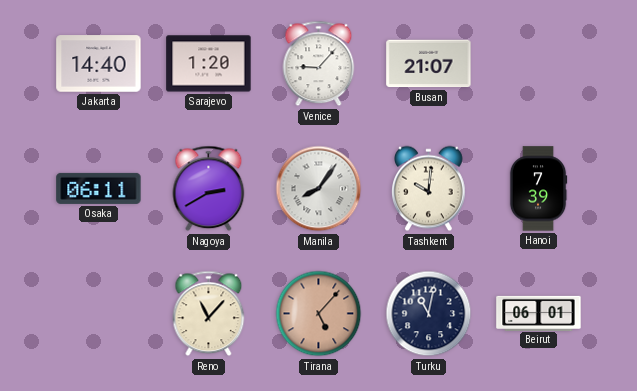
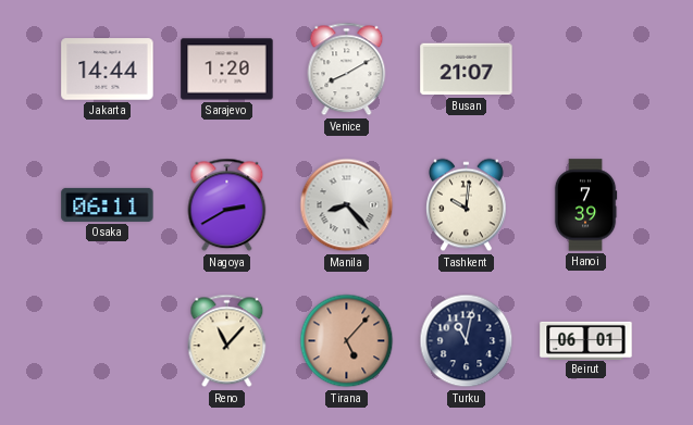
Jakarta: 14:40 -> 14:44
Venice: 9:07 -> 8:10
Manila: 8:06 -> 8:23
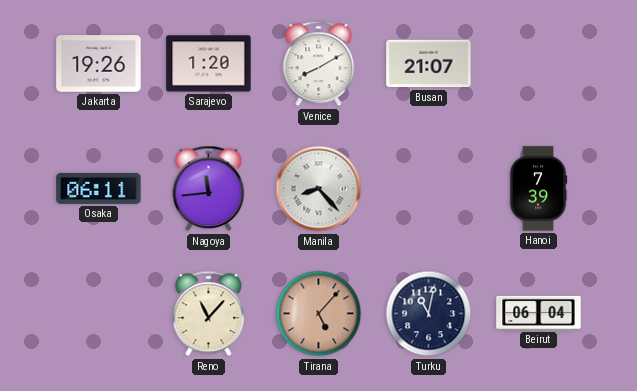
Jakarta: 14:44 -> 19:26
Nagoya: 2:40 -> 11:44
Tashkent: 10:01 -> none
Beirut: 06:01 -> 06:04
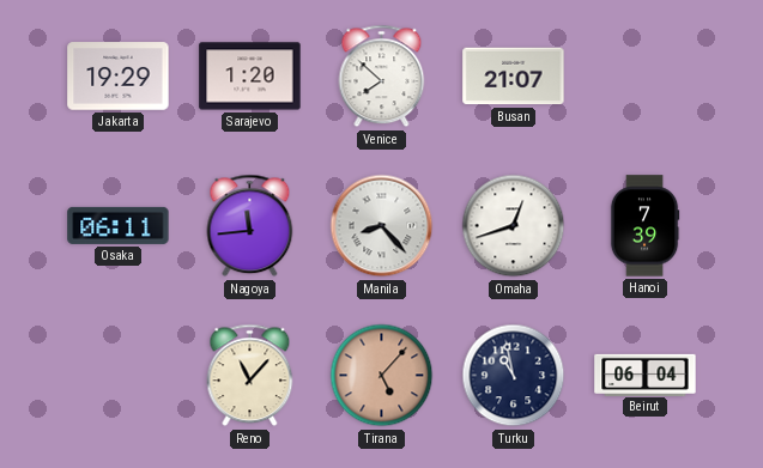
Jakarta: 19:26 -> 19:29
Venice: 8:10 -> 7:52
Omaha: none -> 12:42
Turku: 11:02 -> 10:58
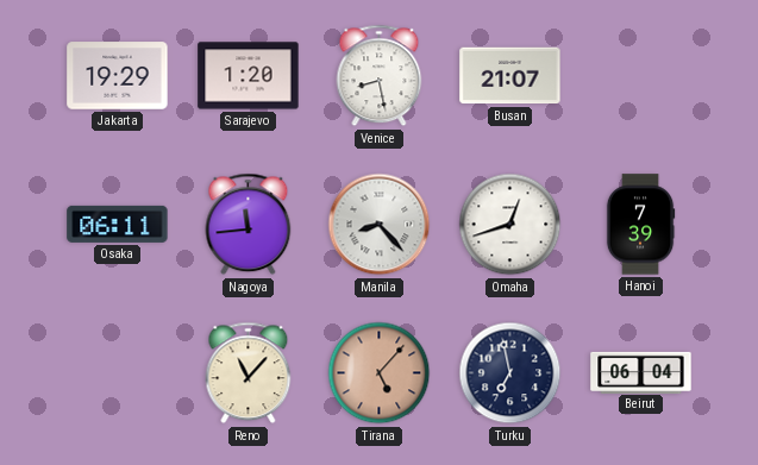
Venice: 7:52 -> 8:28
Turku: 10:58 -> 6:58
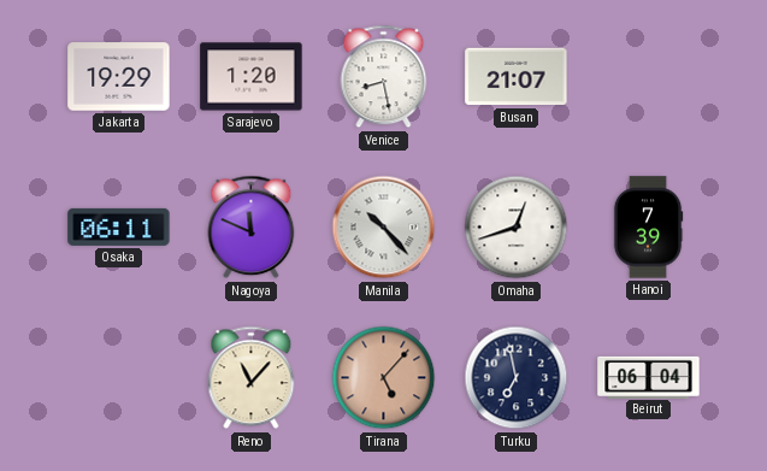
Nagoya: 11:44 -> 11:49
Manila: 8:23 -> 10:23
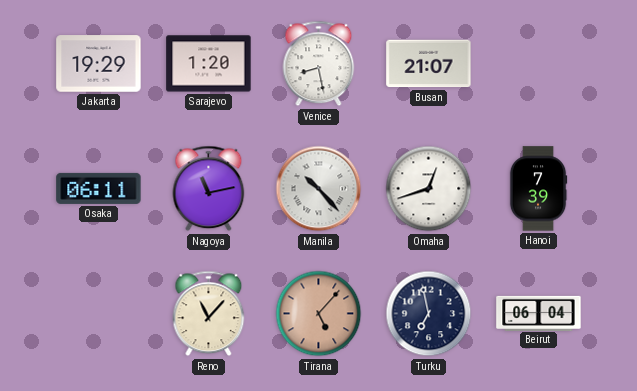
Nagoya: 11:49 -> 11:13
